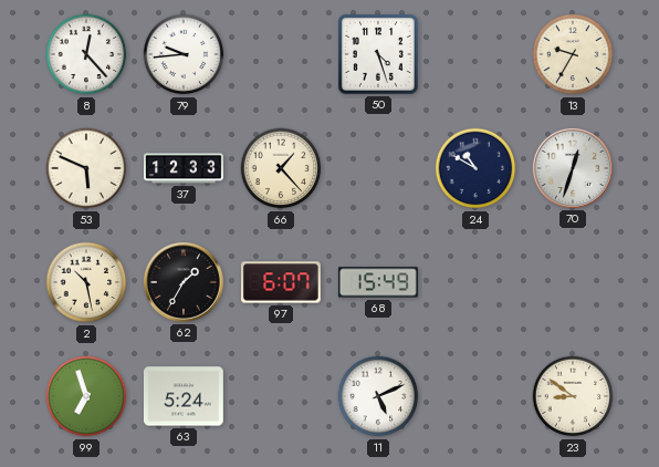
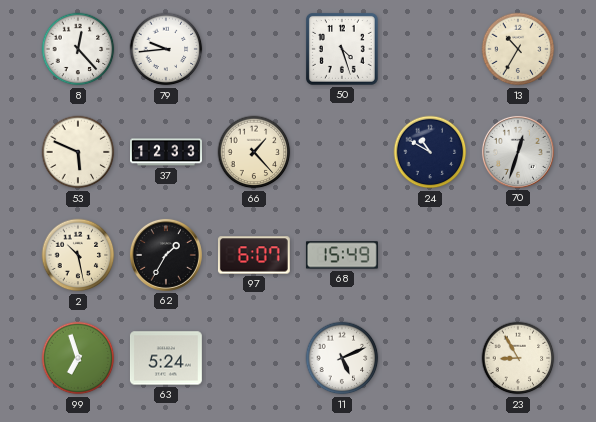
13: 9:35 -> 10:35
23: 8:51 -> 8:55
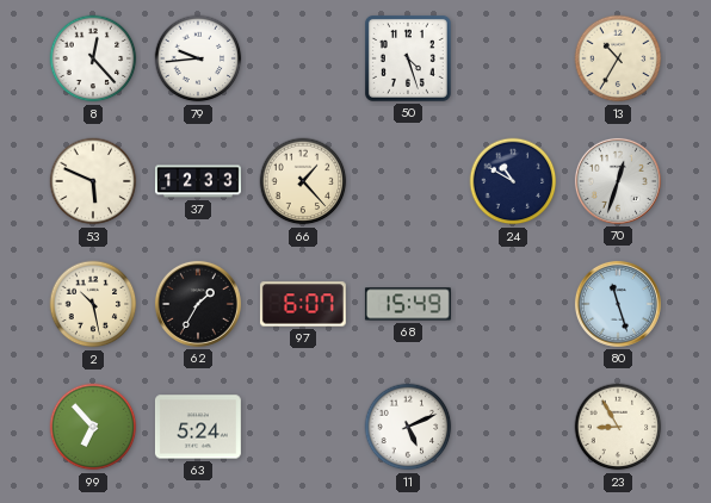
80: none -> 11:27
99: 6:57 -> 6:53
